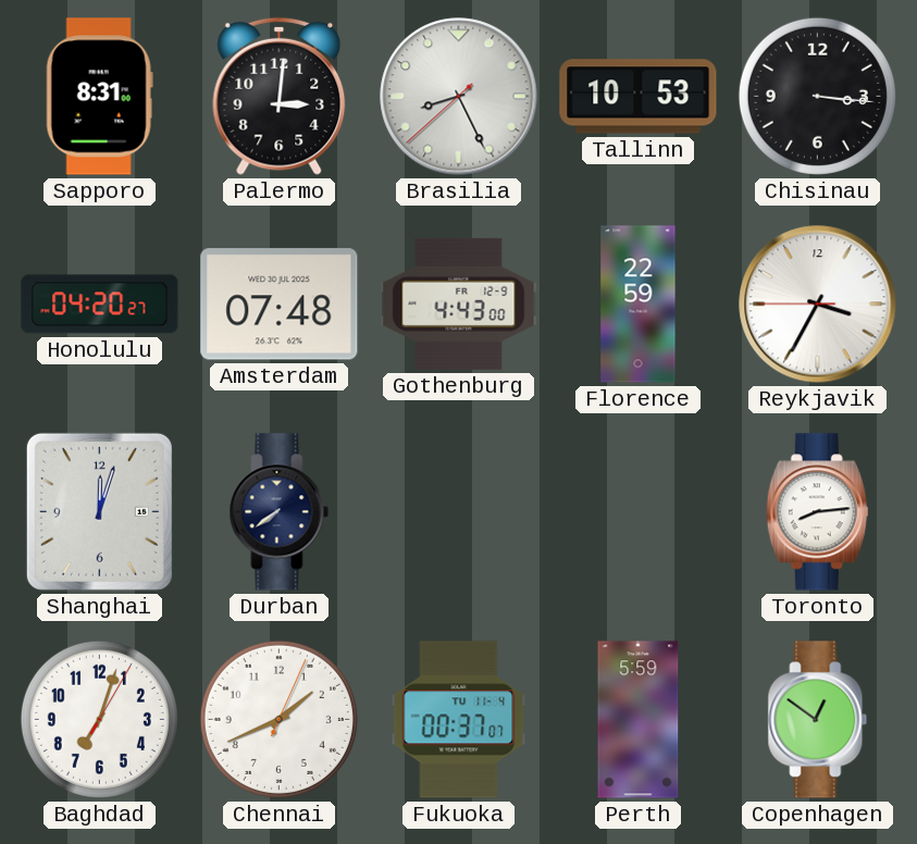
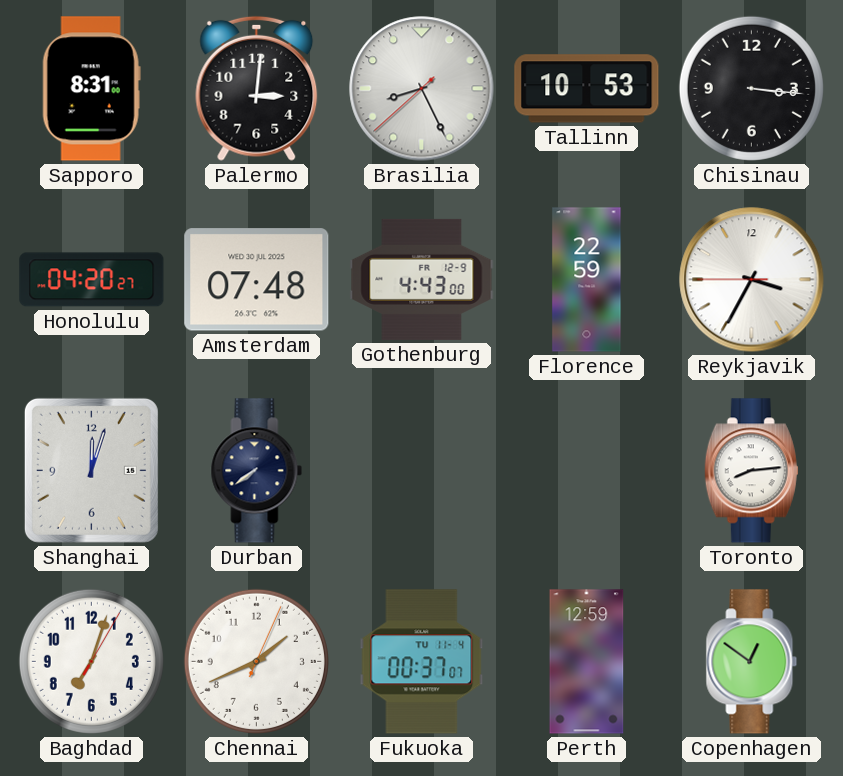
Perth: 5:59 -> 12:59
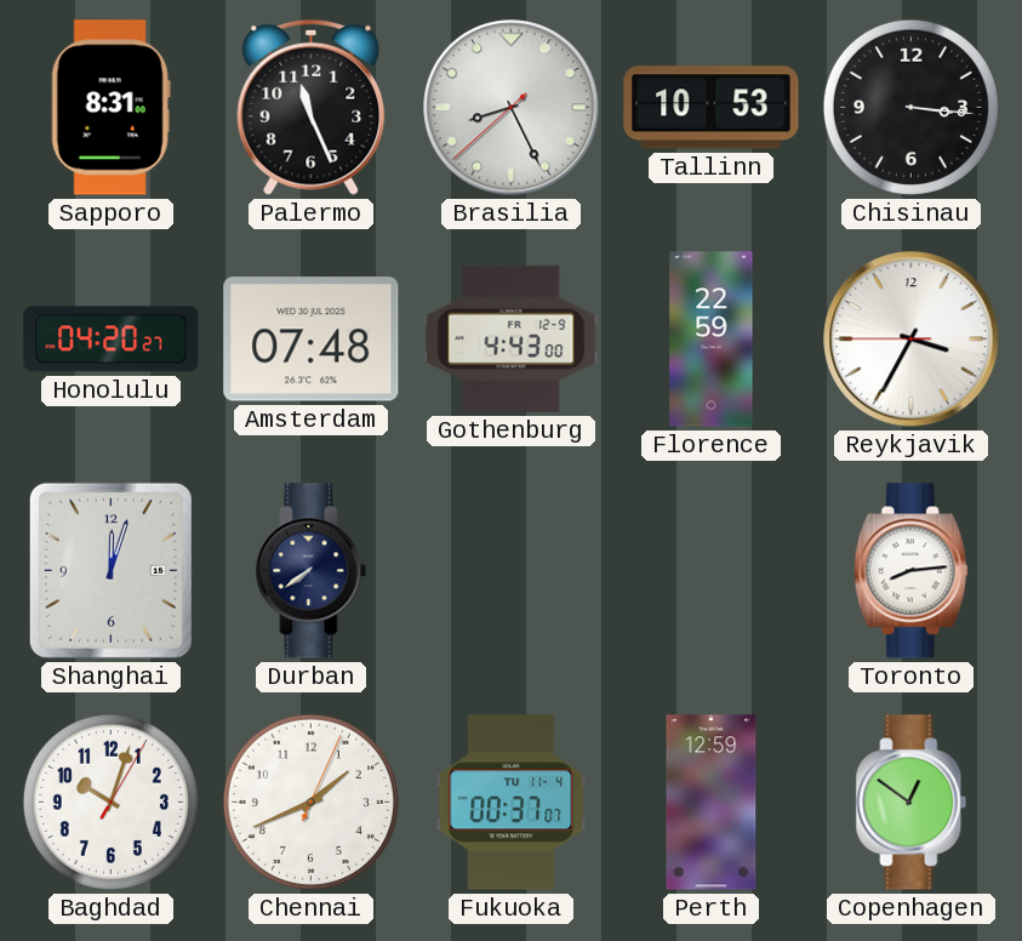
Palermo: 3:01 -> 11:26
Baghdad: 7:03 -> 10:03
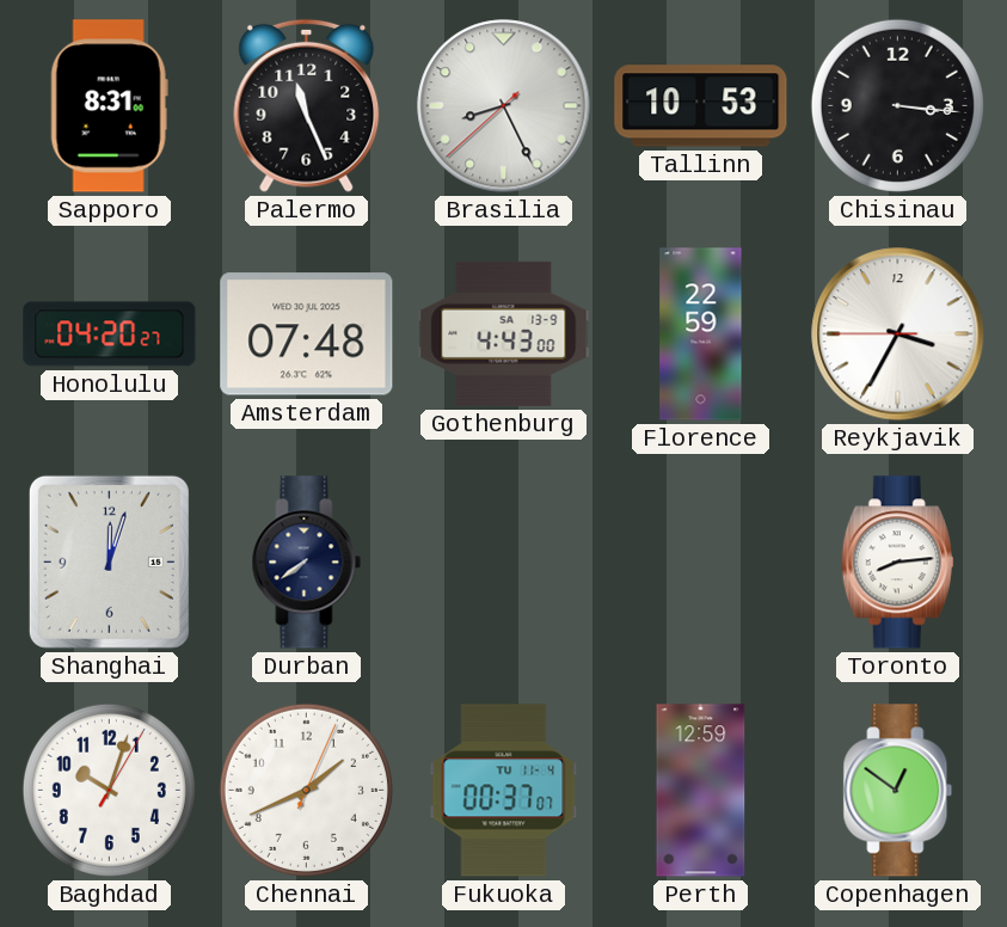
Gothenburg date: FR 12-9 -> SA 13-9
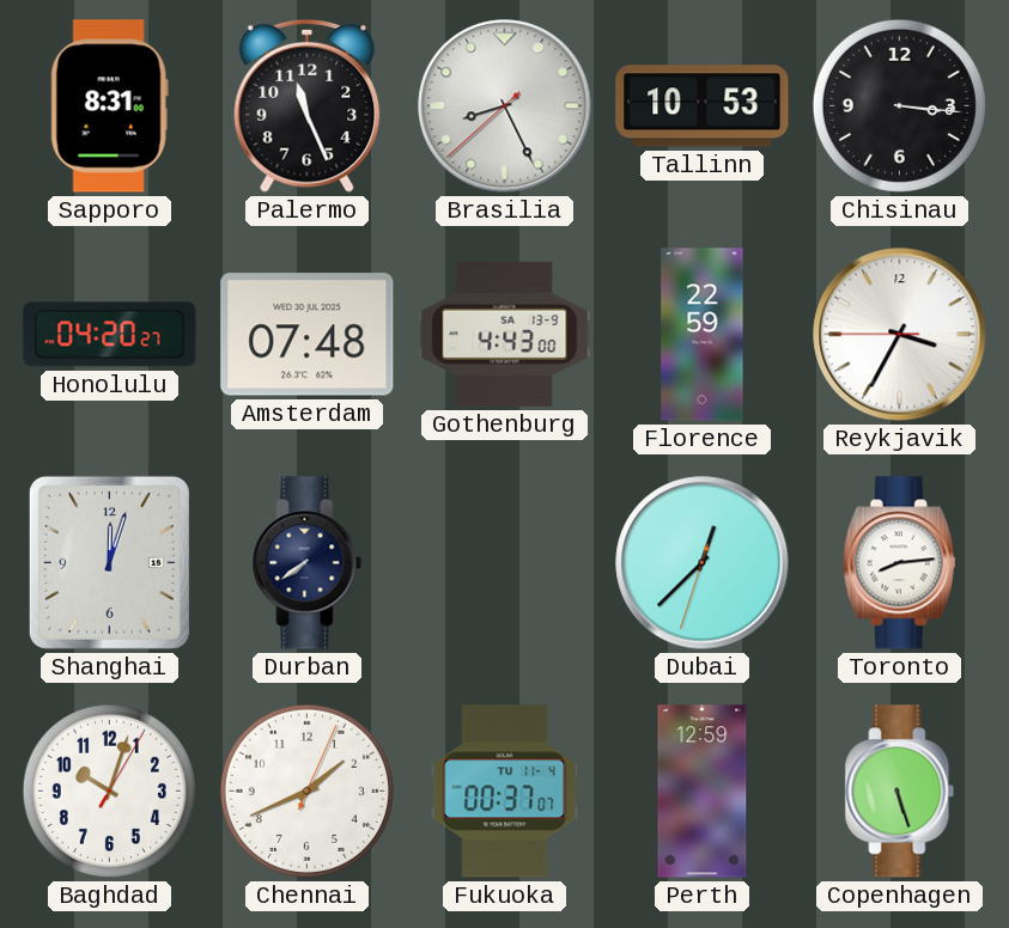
Dubai: none -> 12:37
Copenhagen: 12:51 -> 5:27
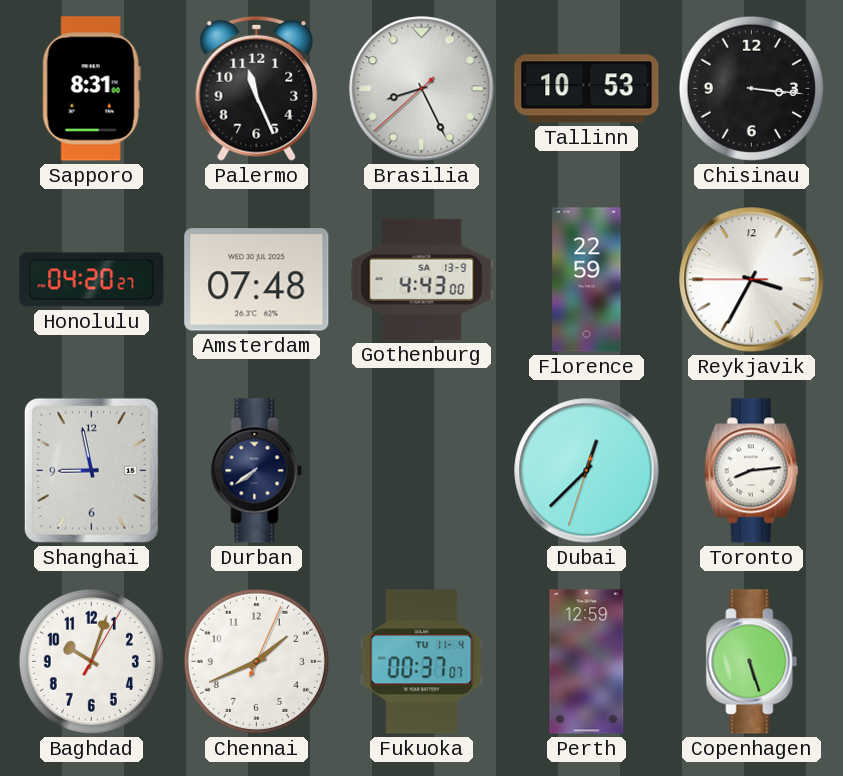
Shanghai: 12:03 -> 8:58
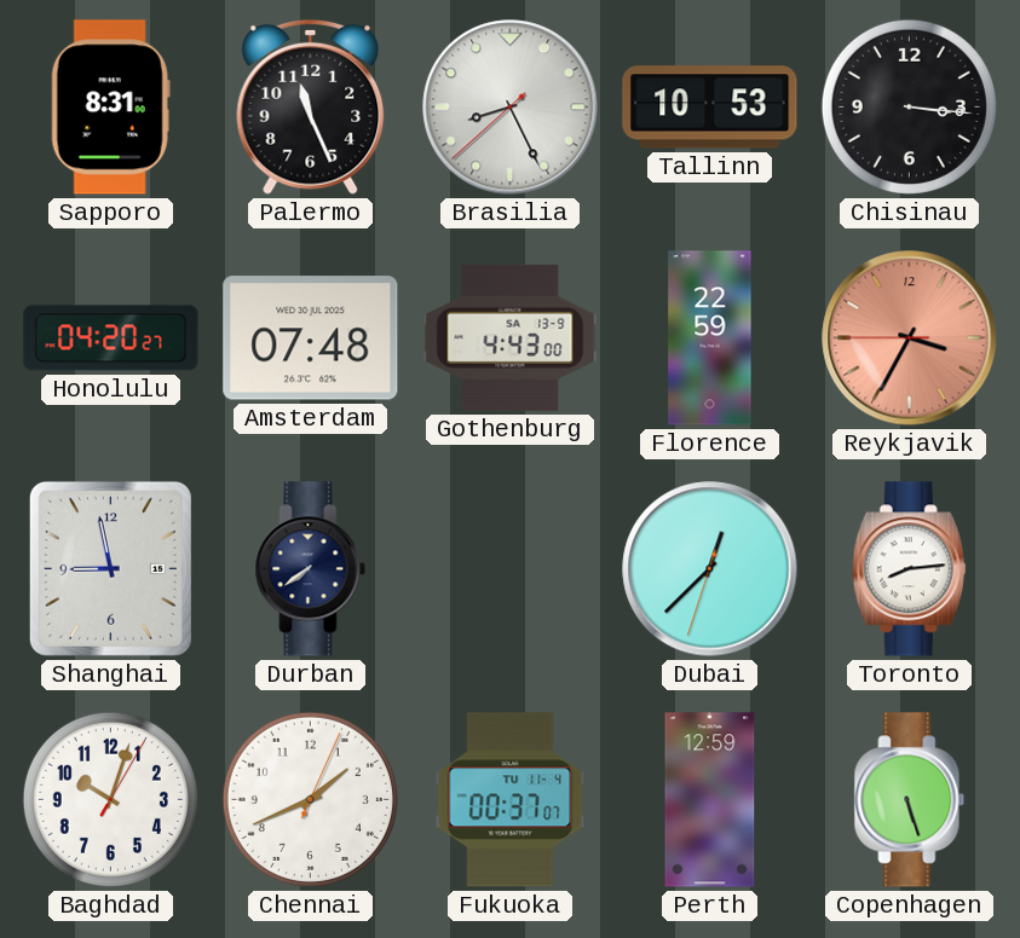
Reykjavik dial: white -> salmon
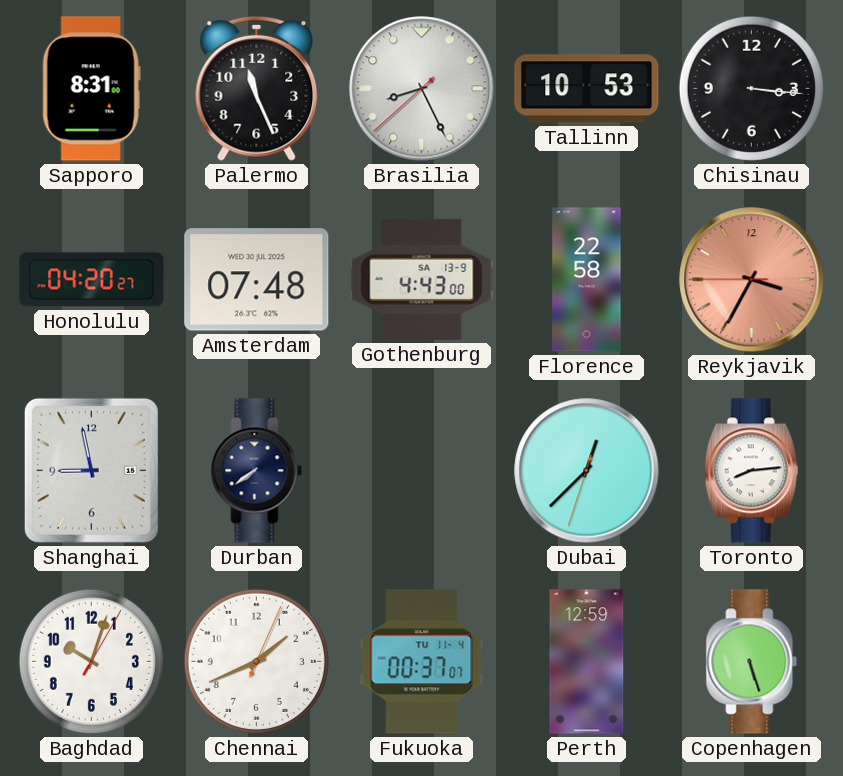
Florence: 22:59 -> 22:58
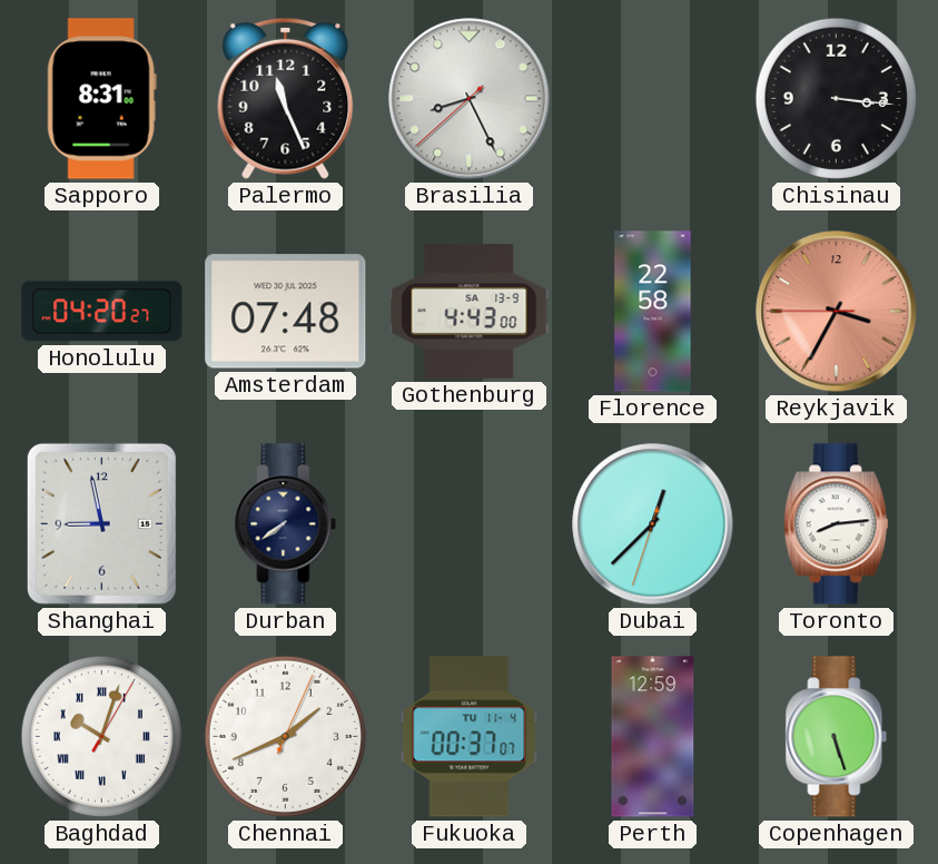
Tallinn: 10:53 -> none
Baghdad numerals: Arabic -> Roman
